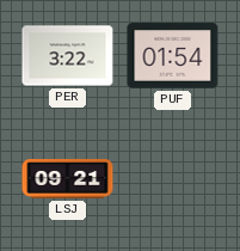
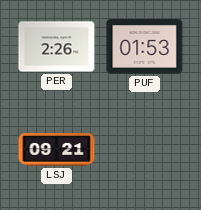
PER: 3:22 -> 2:26
PUF: 01:54 -> 01:53
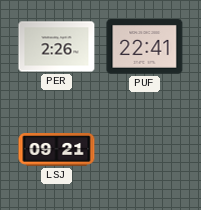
PUF: 01:53 -> 22:41
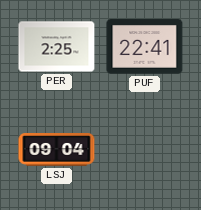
PER: 2:26 -> 2:25
LSJ: 09:21 -> 09:04
